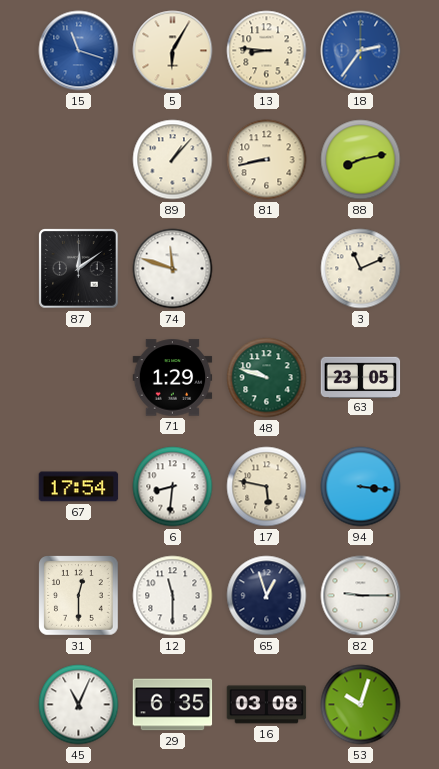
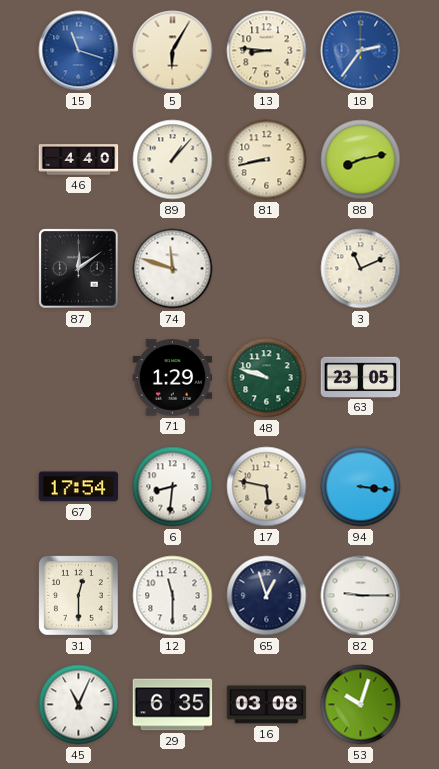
46: none -> 4:40
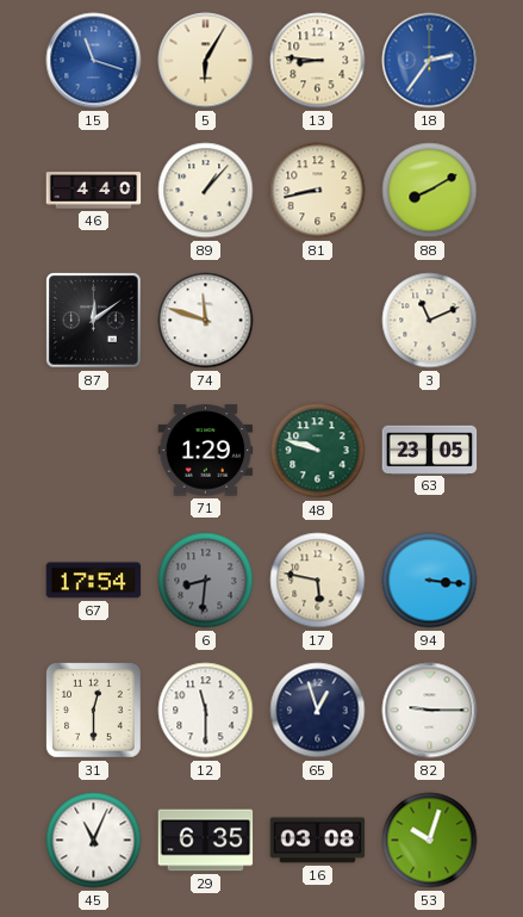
88: 8:13 -> 8:10
6 dial: white -> grey
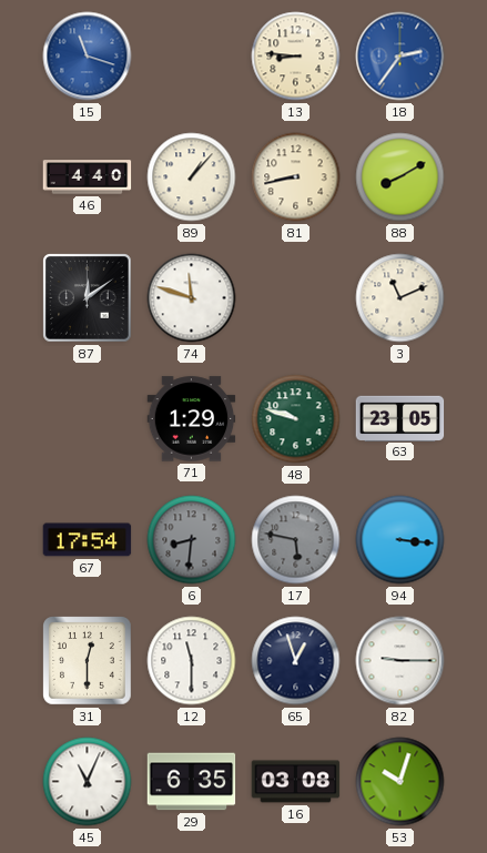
5: 6:05 -> none
17 dial: cream -> grey
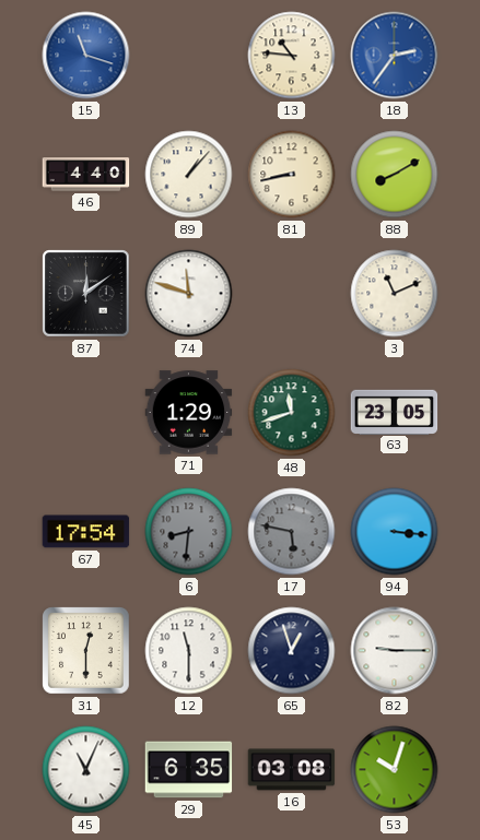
13: 8:46 -> 10:46
48: 9:48 -> 11:42
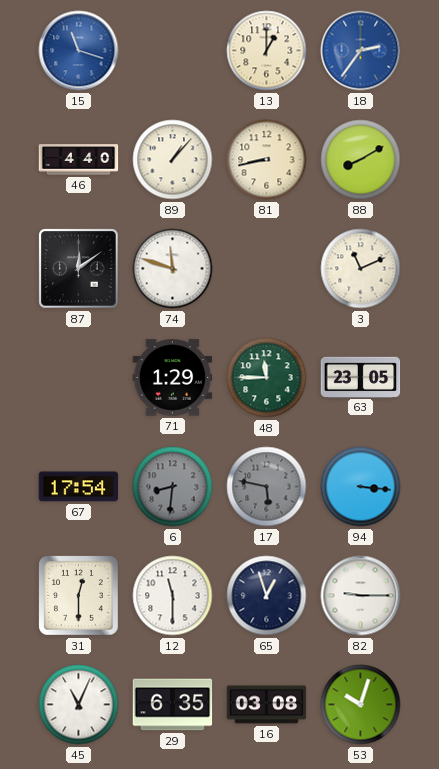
13: 10:46 -> 1:00
48: 11:42 -> 11:45
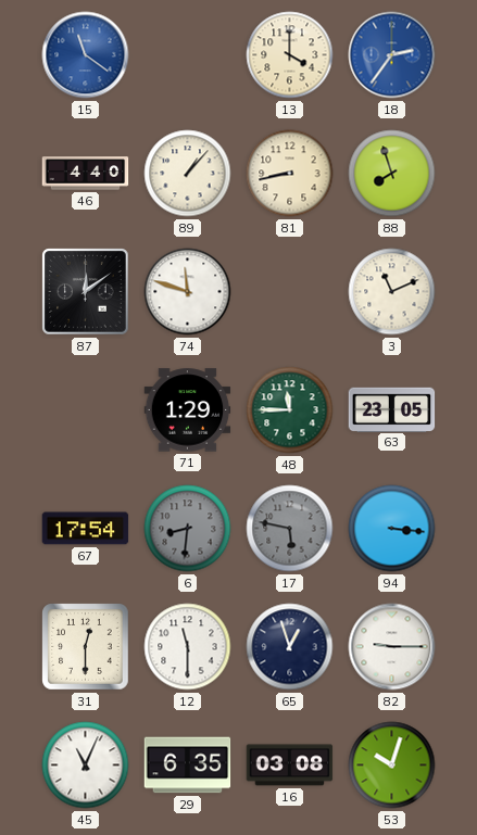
15: 11:18 -> 11:21
13: 1:00 -> 4:00
88: 8:10 -> 7:57
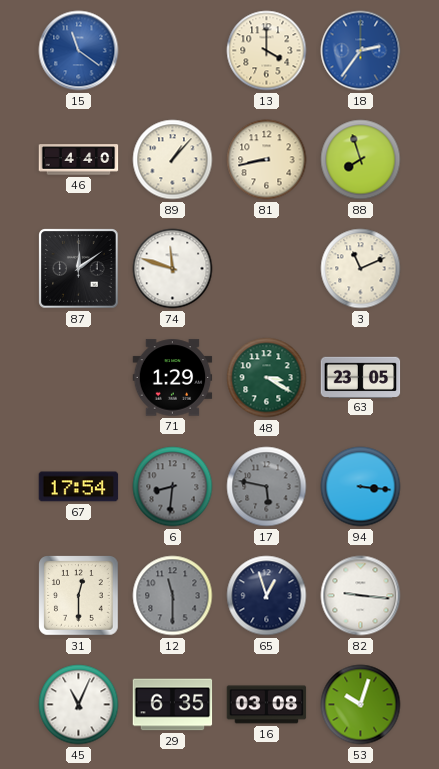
48: 11:45 -> 3:20
12 dial: white -> grey
82: 9:15 -> 9:16
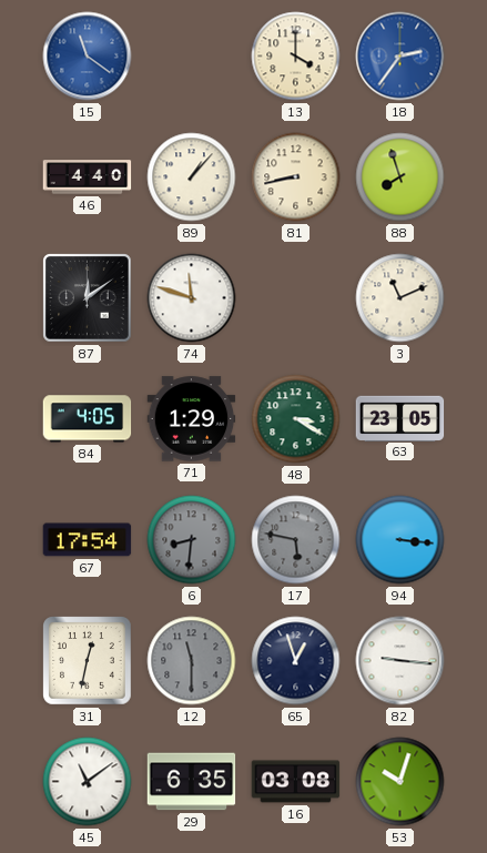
84: none -> 4:05
31: 12:30 -> 12:32
45: 11:04 -> 11:09
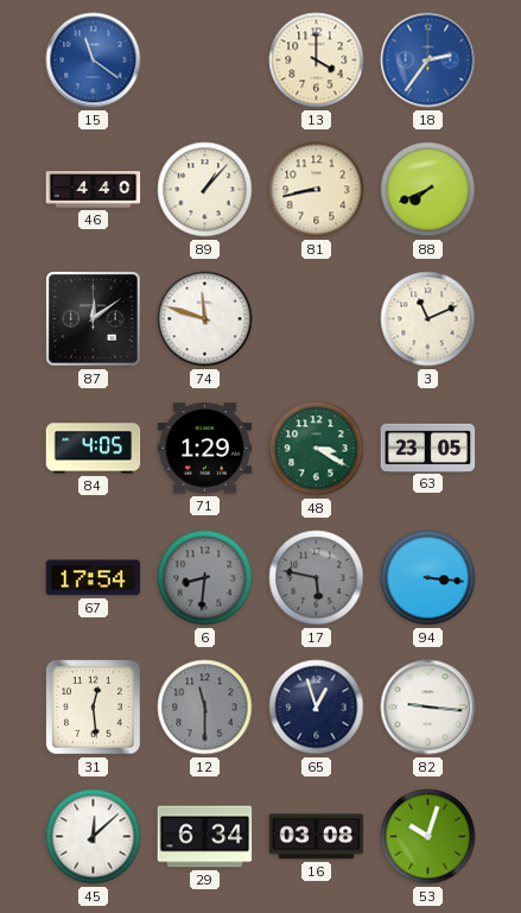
88: 7:57 -> 7:41
31: 12:32 -> 12:29
45: 11:09 -> 12:08
29: 6:35 -> 6:34
